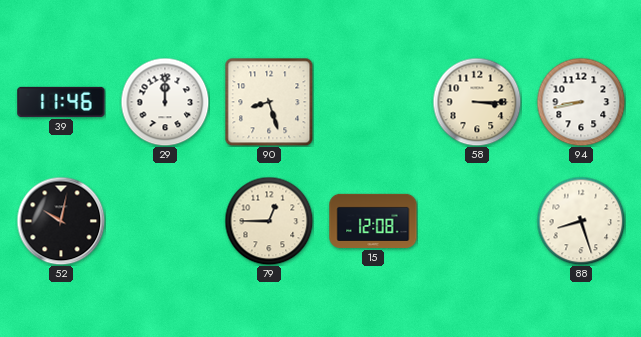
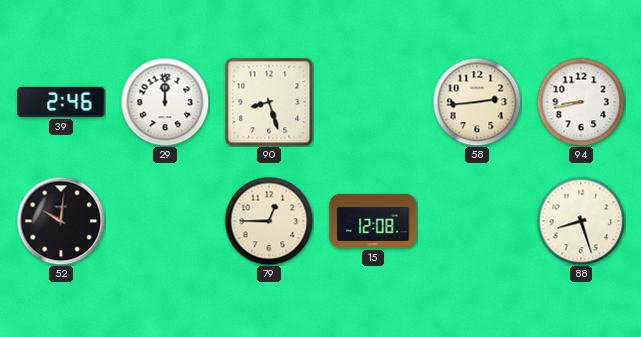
39: 11:46 -> 2:46
58: 3:15 -> 2:44
52: 10:02 -> 10:01
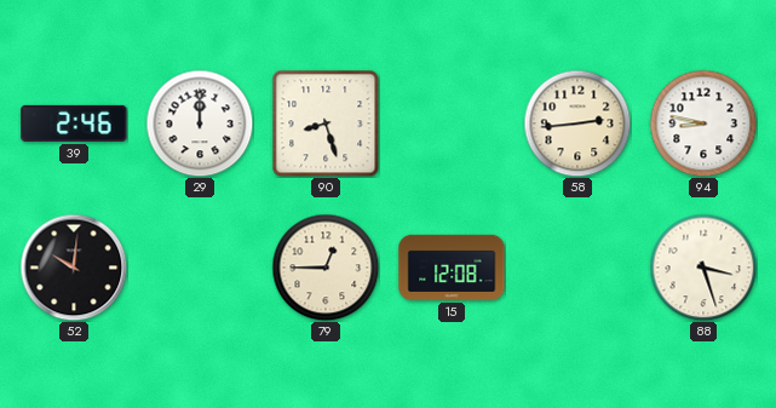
94: 8:43 -> 8:47
88: 8:27 -> 3:27
